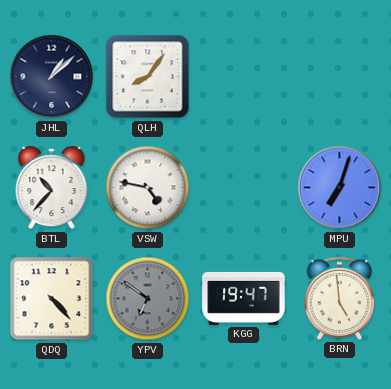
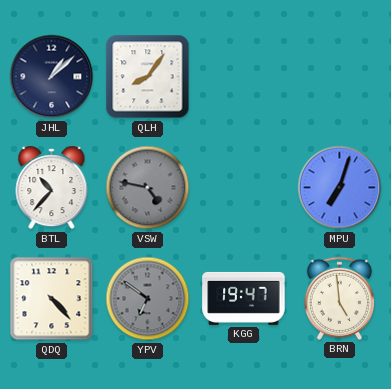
VSW dial: white -> grey
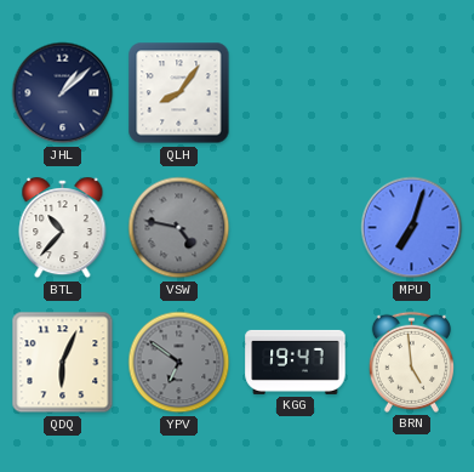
QDQ: 4:23 -> 6:04
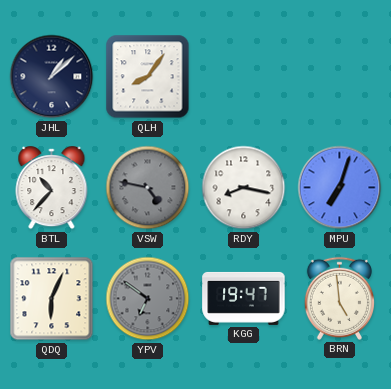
RDY: none -> 8:17
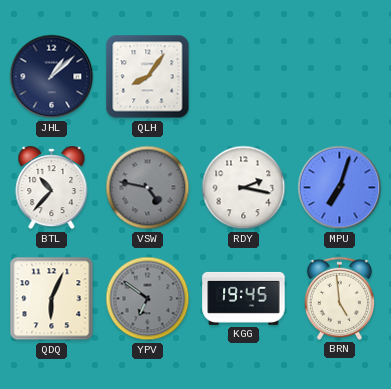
RDY: 8:17 -> 2:17
KGG: 19:47 -> 19:45
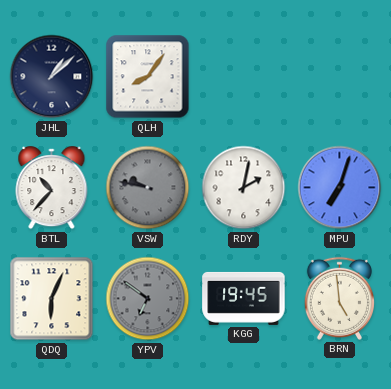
VSW: 4:47 -> 9:47
RDY: 2:17 -> 2:02
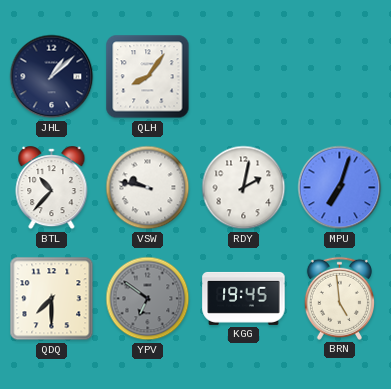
VSW dial: grey -> white
QDQ: 6:04 -> 7:30
